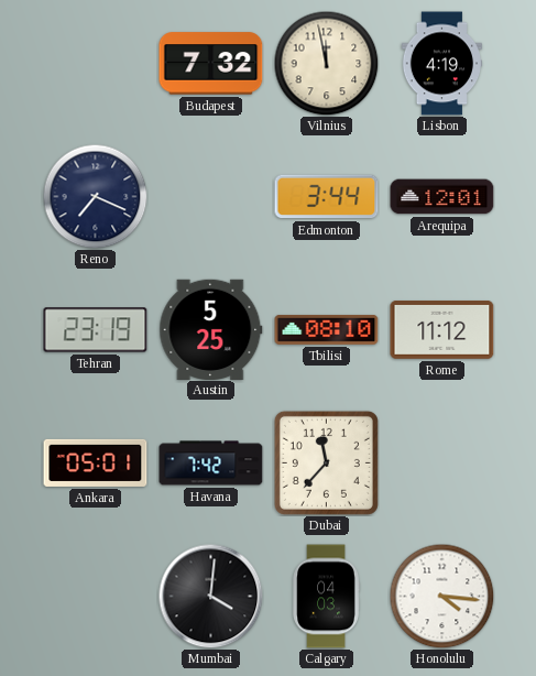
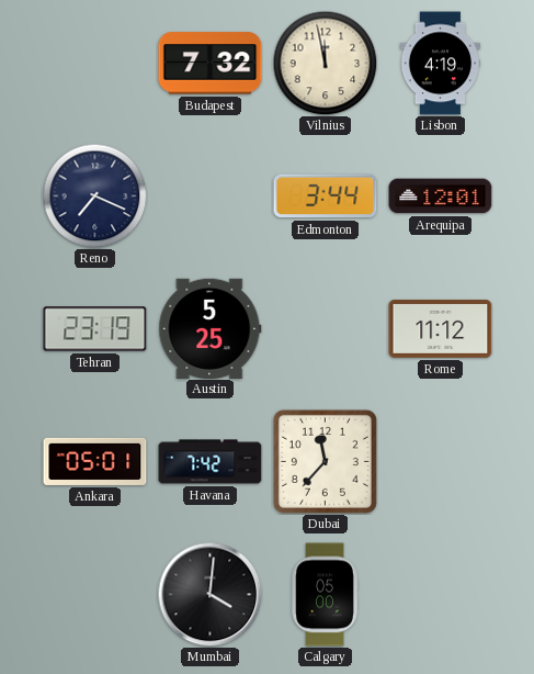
Tbilisi: 08:10 -> none
Calgary: 04:03 -> 05:00
Honolulu: 4:16 -> none
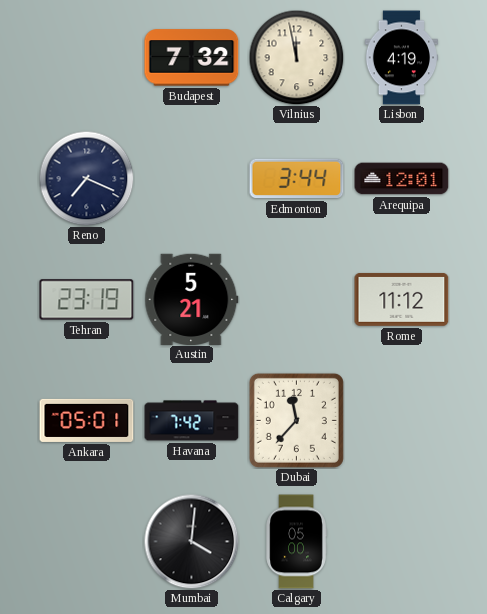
Austin: 5:25 -> 5:21
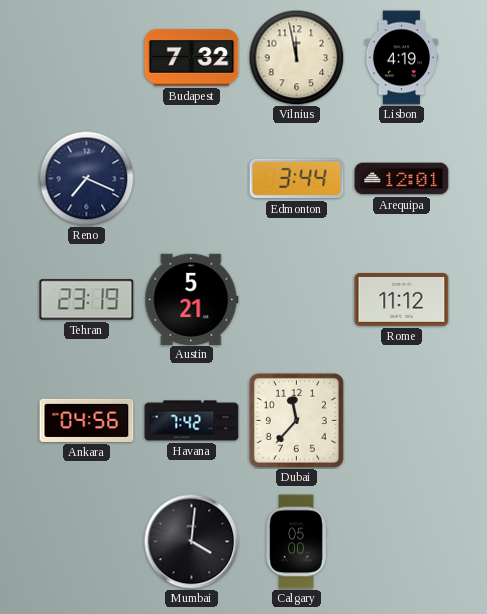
Ankara: 05:01 -> 04:56
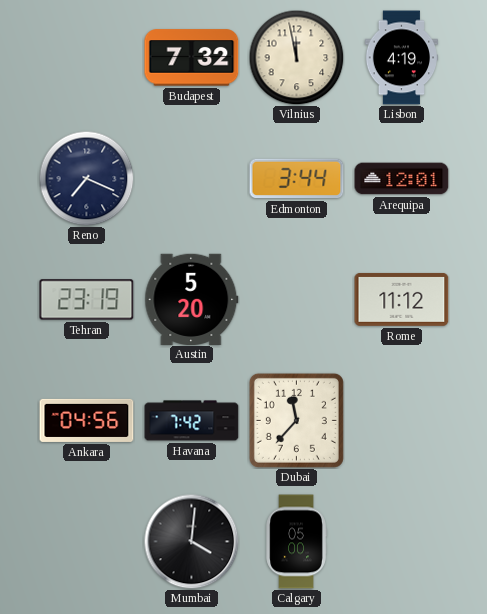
Austin: 5:21 -> 5:20
